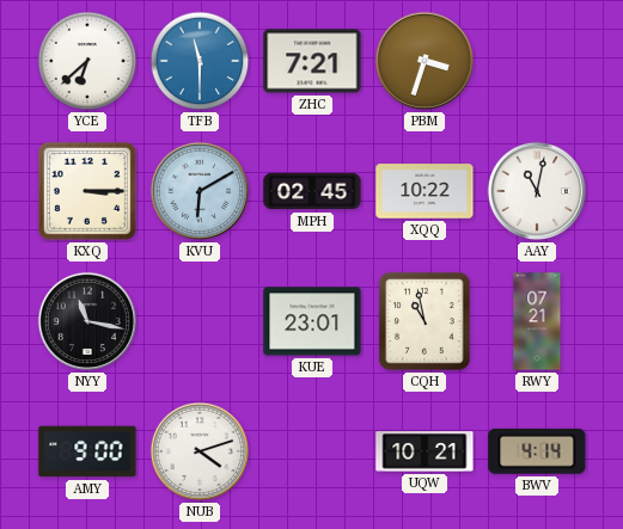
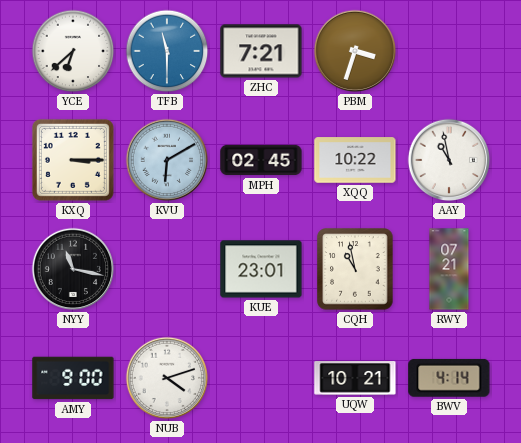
AAY: 11:02 -> 10:58
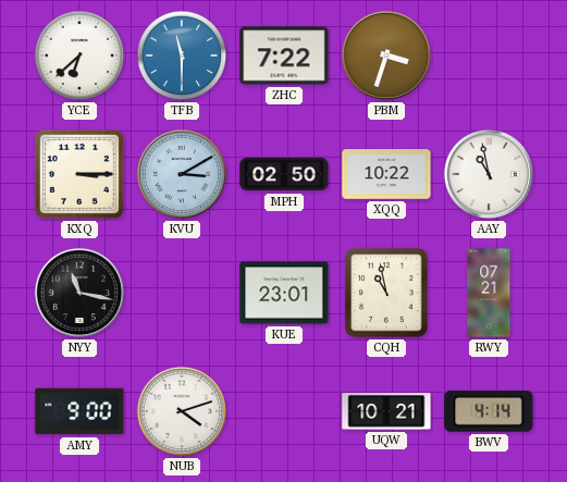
ZHC: 7:21 -> 7:22
KVU: 6:10 -> 3:10
MPH: 02:45 -> 02:50
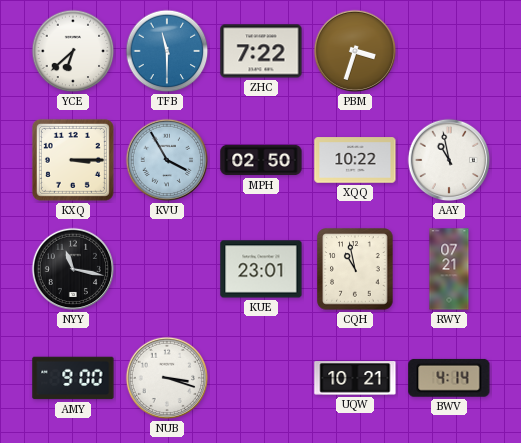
KVU: 3:10 -> 3:55
NUB: 4:12 -> 3:18
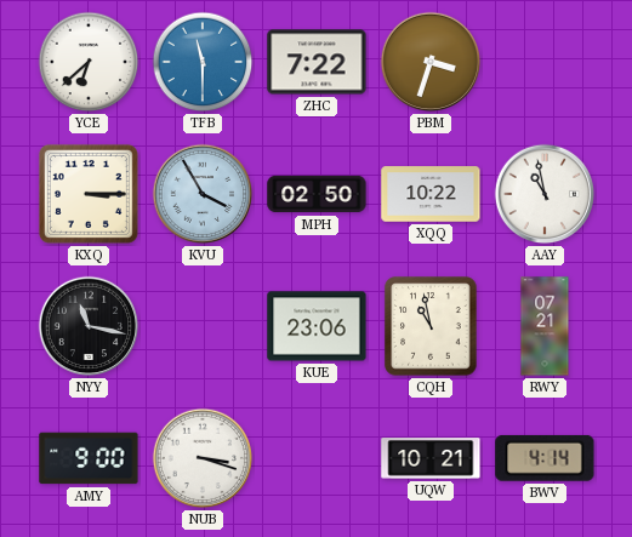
KUE: 23:01 -> 23:06
